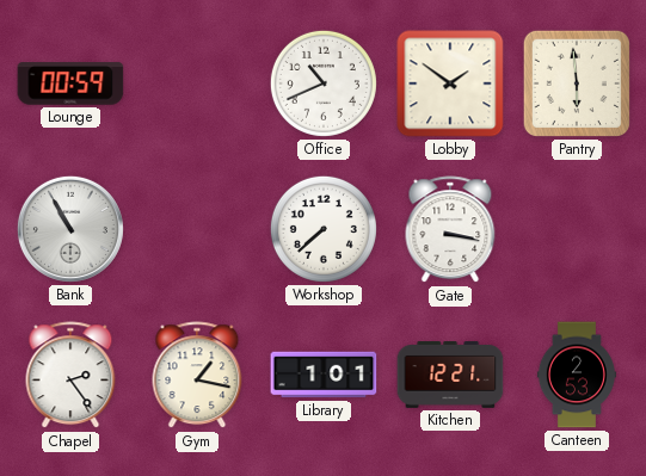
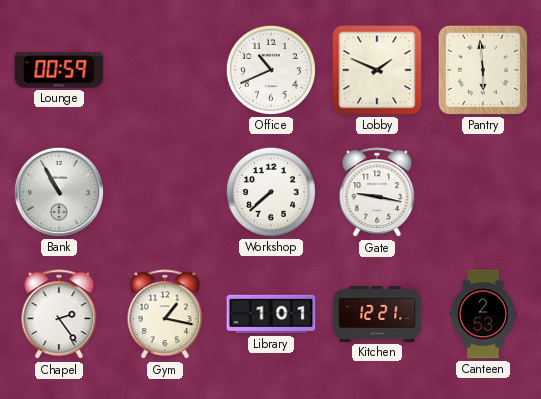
Lobby: 1:51 -> 1:49
Gate: 3:17 -> 9:17
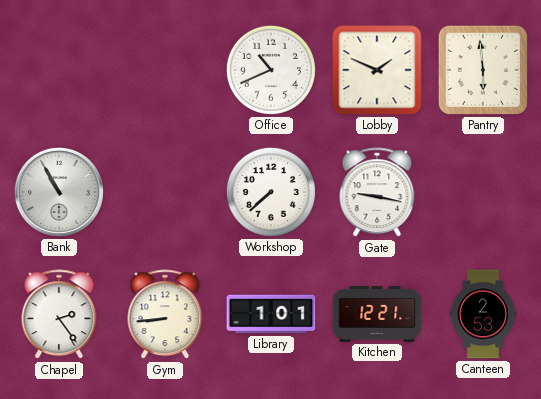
Lounge: 00:59 -> none
Gym: 1:17 -> 8:44
